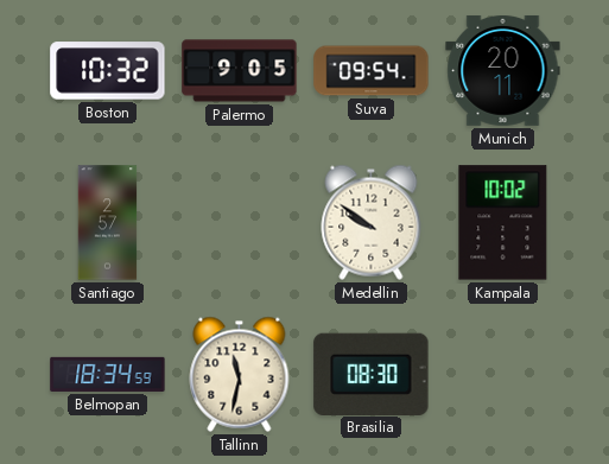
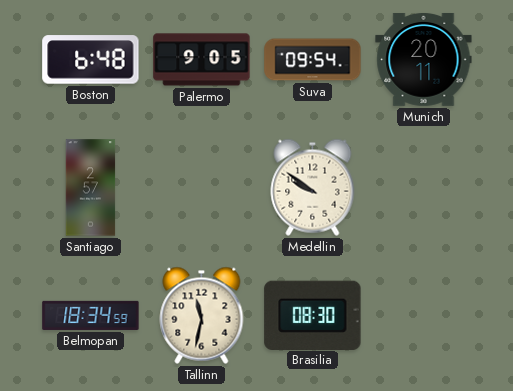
Boston: 10:32 -> 6:48
Kampala: 10:02 -> none
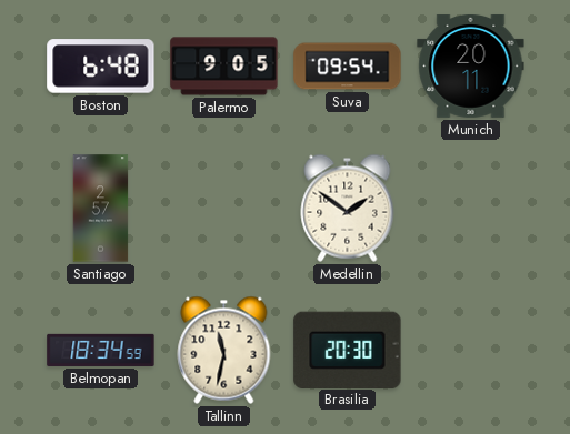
Medellin: 9:51 -> 1:51
Brasilia: 08:30 -> 20:30
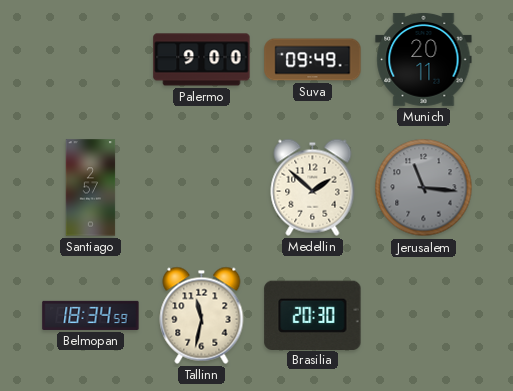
Boston: 6:48 -> none
Palermo: 9:05 -> 9:00
Suva: 09:54 -> 09:49
Medellin: 1:51 -> 1:52
Jerusalem: none -> 11:16
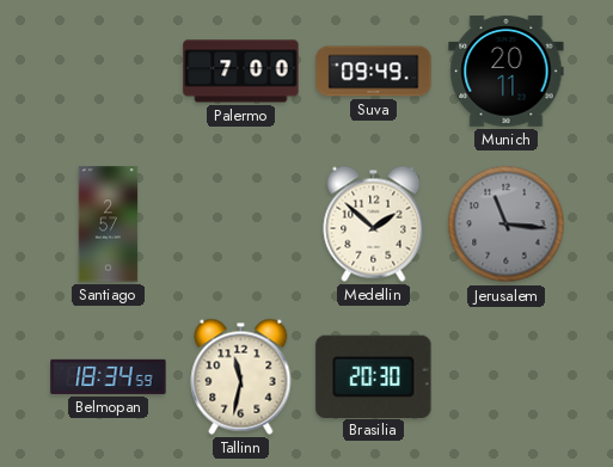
Palermo: 9:00 -> 7:00
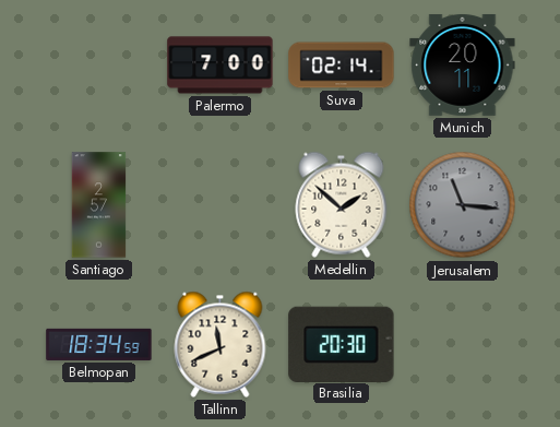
Suva: 09:49 -> 02:14
Tallinn: 11:32 -> 11:41
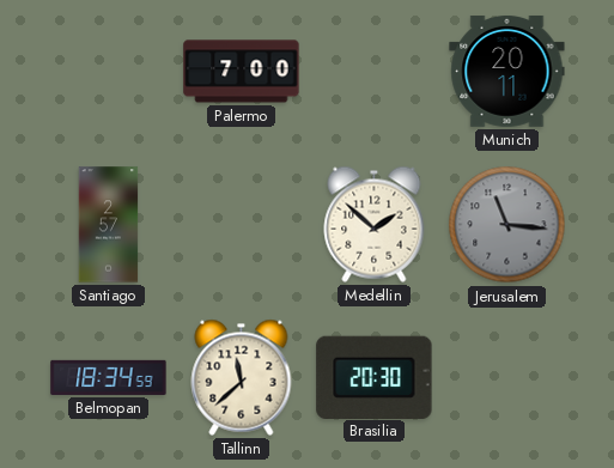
Suva: 02:14 -> none
Tallinn: 11:41 -> 11:38
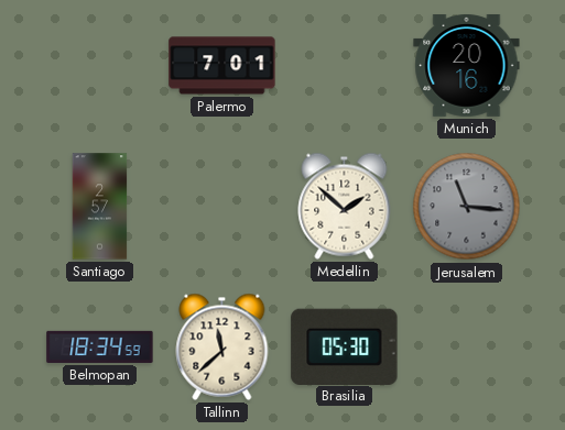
Palermo: 7:00 -> 7:01
Munich: 20:11 -> 20:16
Brasilia: 20:30 -> 05:30
